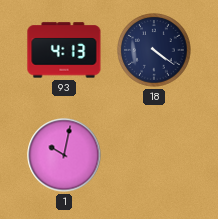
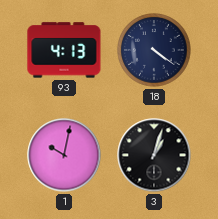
3: none -> 1:03
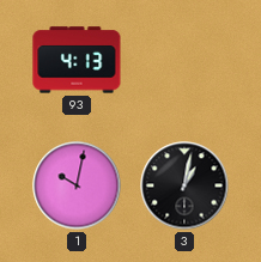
18: 4:21 -> none
3: 1:03 -> 1:02
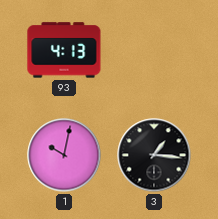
3: 1:02 -> 1:16
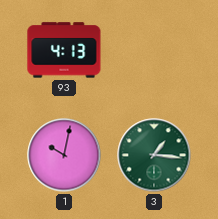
3 dial: black -> green
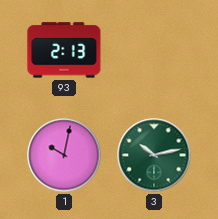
93: 4:13 -> 2:13
3: 1:16 -> 10:13
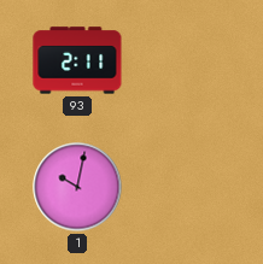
93: 2:13 -> 2:11
3: 10:13 -> none
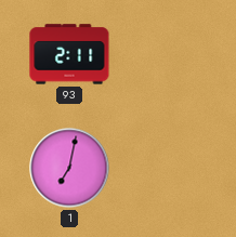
1: 10:02 -> 7:02
